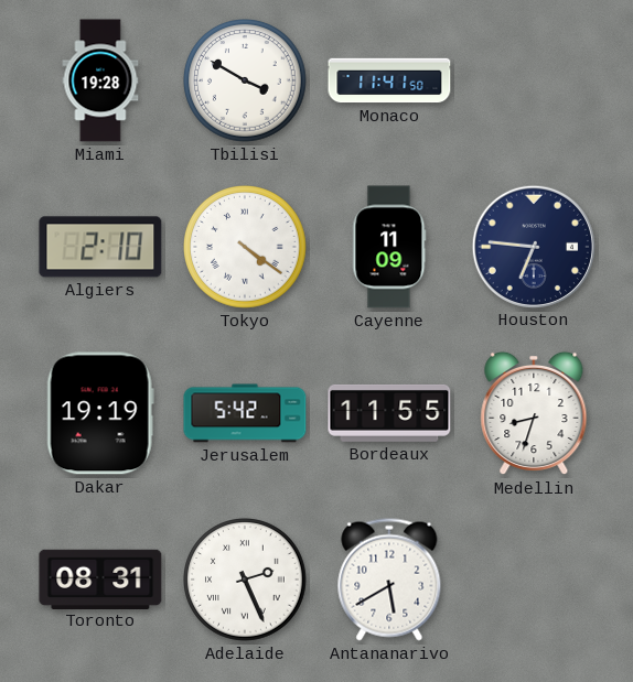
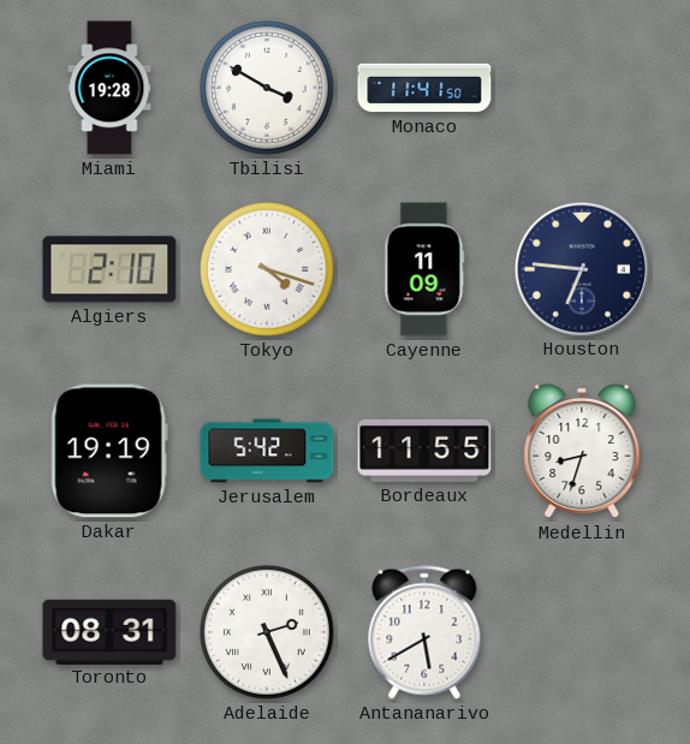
Tokyo: 4:21 -> 4:18
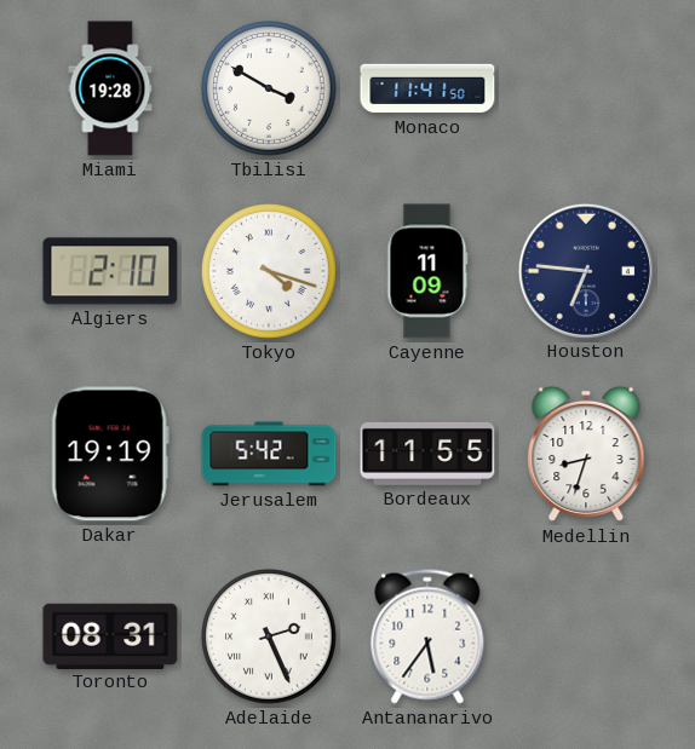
Antananarivo: 5:40 -> 5:36
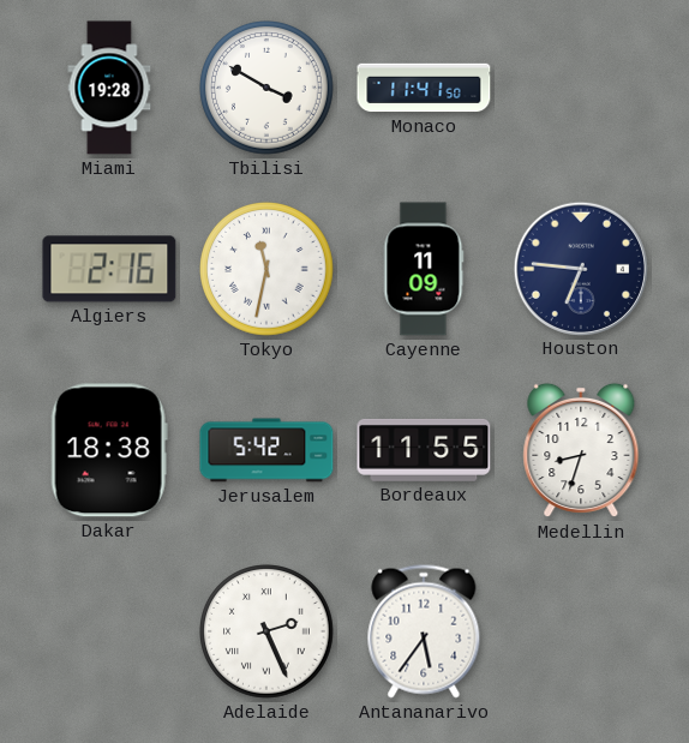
Algiers: 2:10 -> 2:16
Tokyo: 4:18 -> 11:32
Dakar: 19:19 -> 18:38
Toronto: 08:31 -> none
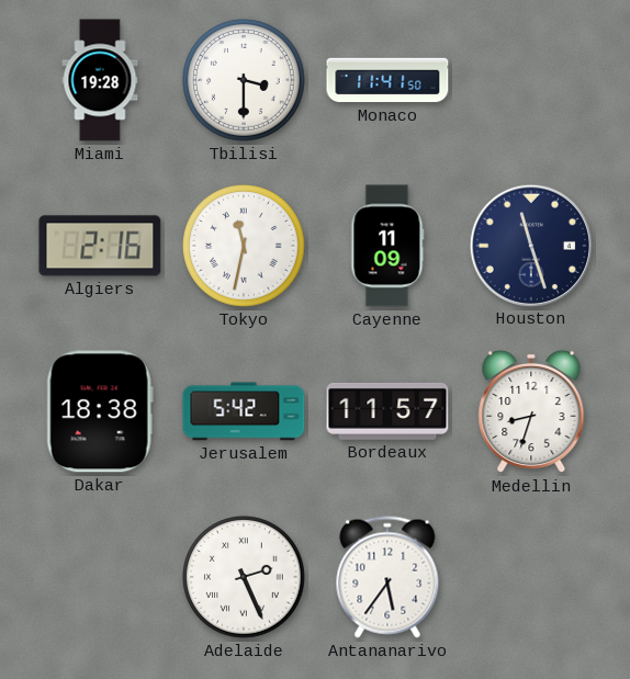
Tbilisi: 3:50 -> 3:30
Houston: 6:46 -> 11:27
Bordeaux: 11:55 -> 11:57
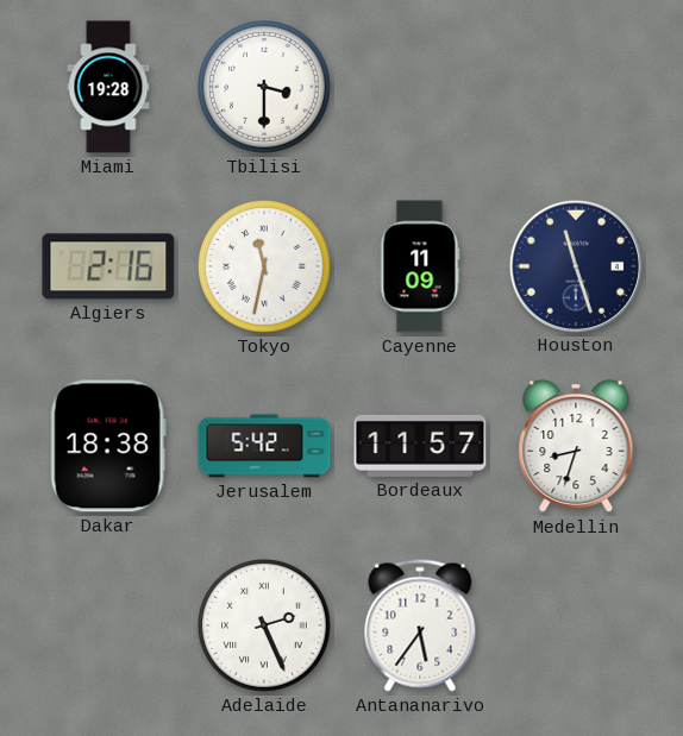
Monaco: 11:41 -> none
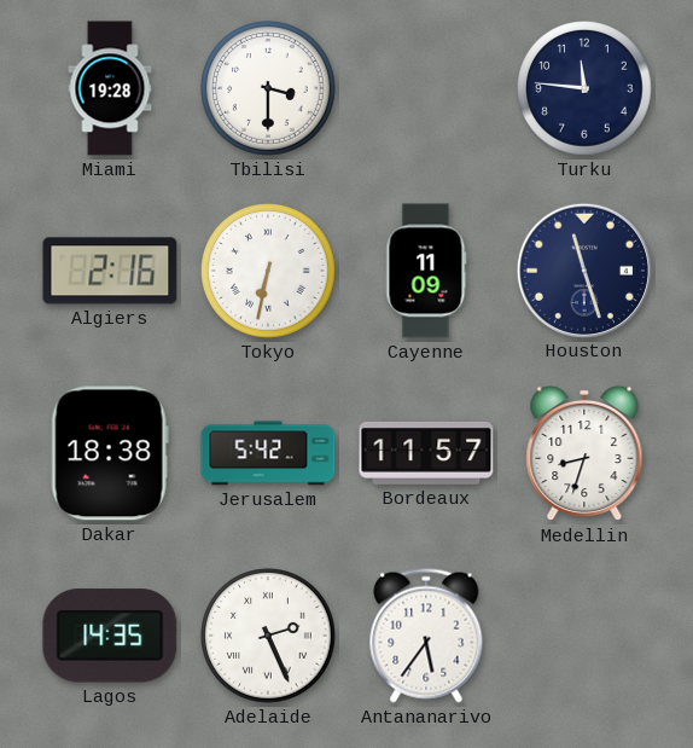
Turku: none -> 11:46
Tokyo: 11:32 -> 6:32
Lagos: none -> 14:35
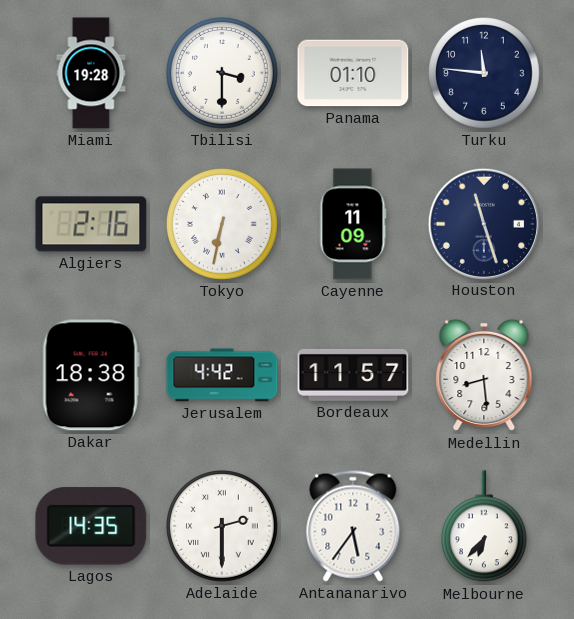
Panama: none -> 01:10
Jerusalem: 5:42 -> 4:42
Medellin: 8:33 -> 8:29
Adelaide: 2:26 -> 2:30
Melbourne: none -> 6:37
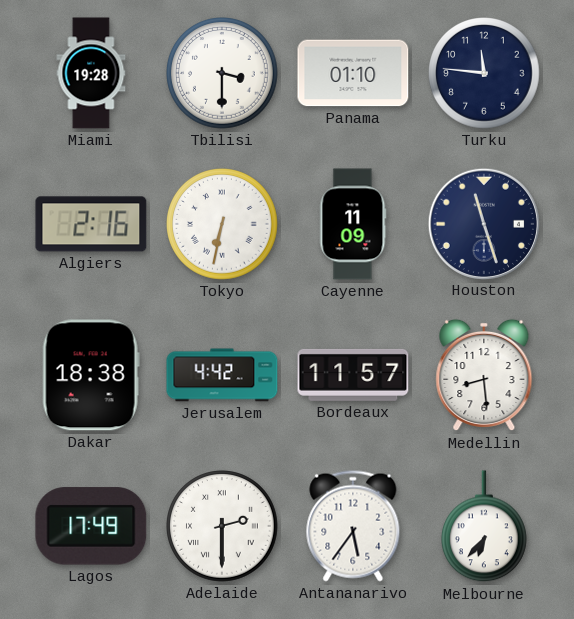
Lagos: 14:35 -> 17:49
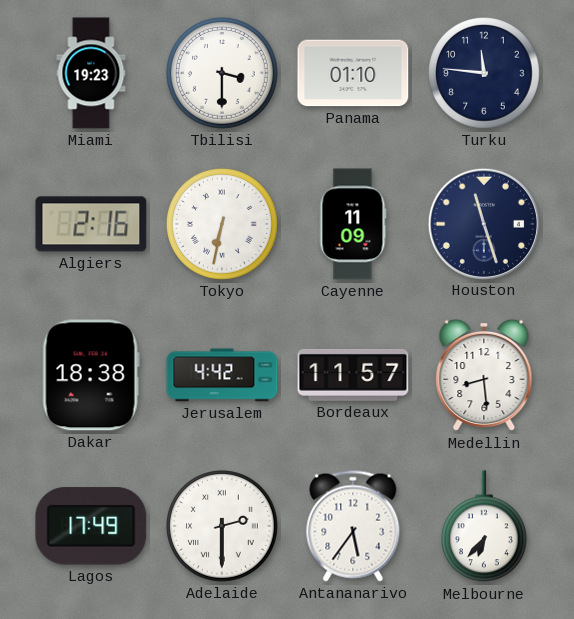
Miami: 19:28 -> 19:23
